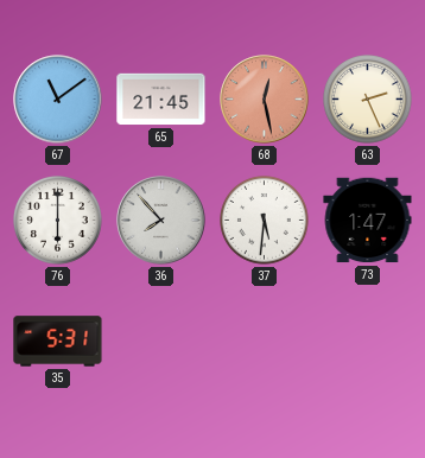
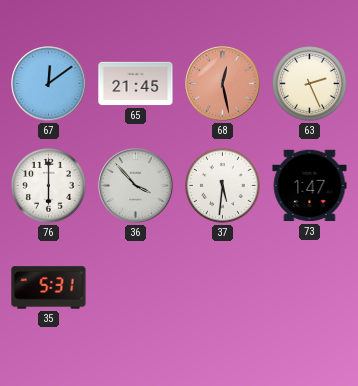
67: 11:09 -> 12:09
36: 7:53 -> 3:53
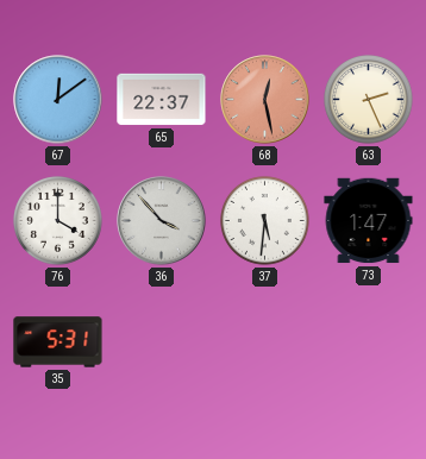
65: 21:45 -> 22:37
76: 6:00 -> 4:00
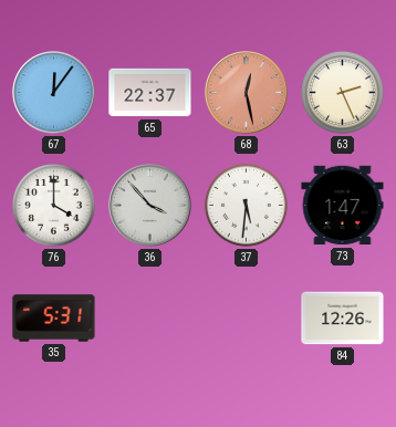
67: 12:09 -> 12:06
84: none -> 12:26
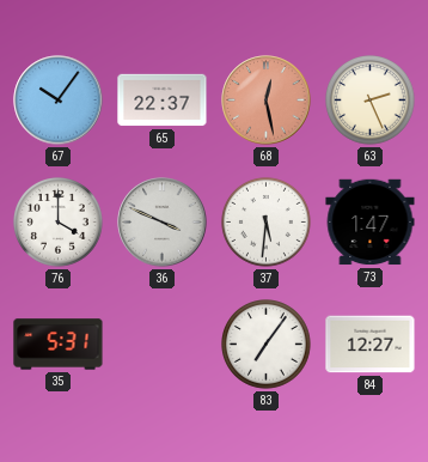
67: 12:06 -> 10:06
36: 3:53 -> 3:49
83: none -> 7:06
84: 12:26 -> 12:27
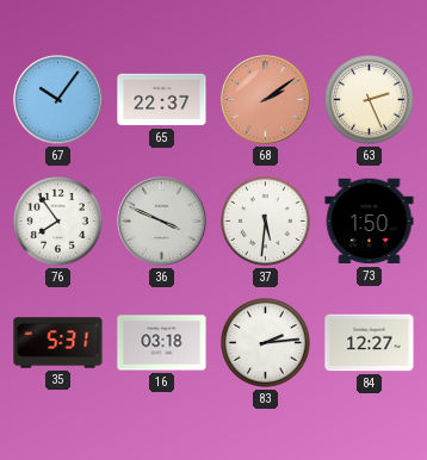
68: 12:28 -> 2:09
76: 4:00 -> 7:54
73: 1:47 -> 1:50
16: none -> 03:18
83: 7:06 -> 2:14
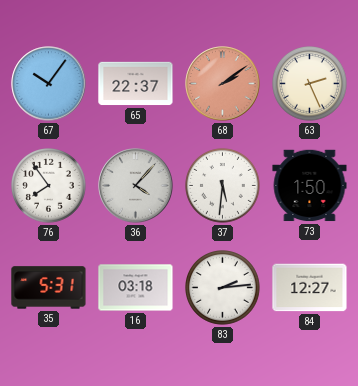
36: 3:49 -> 4:07
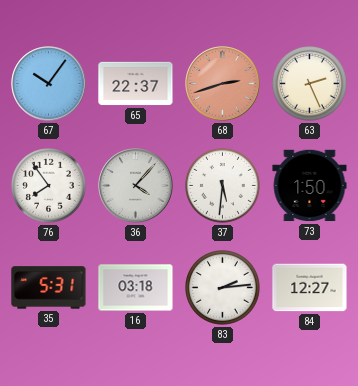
68: 2:09 -> 2:42
